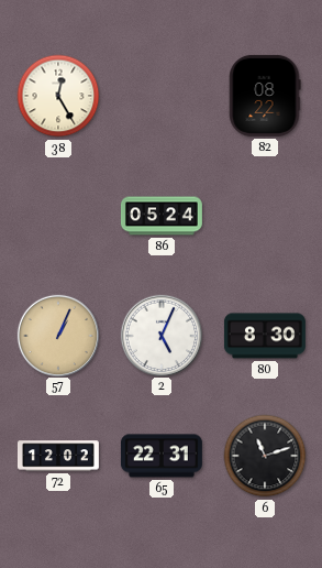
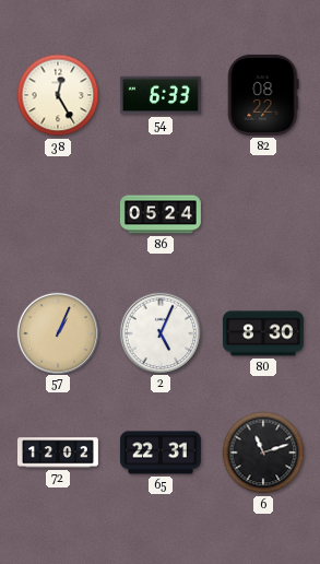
54: none -> 6:33
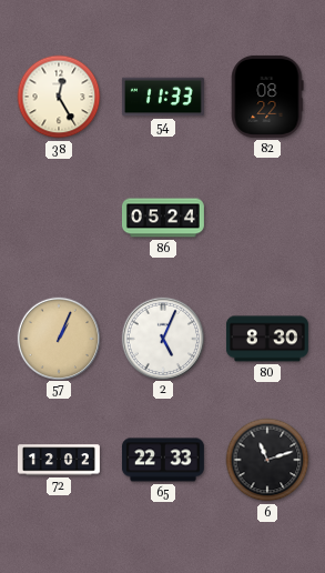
54: 6:33 -> 11:33
65: 22:31 -> 22:33
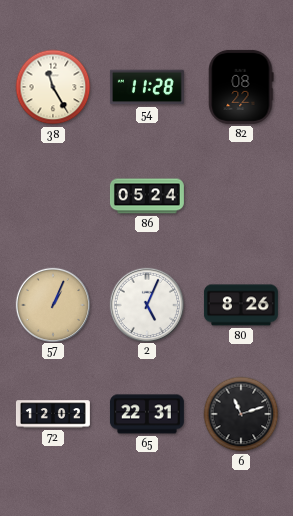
38: 12:25 -> 11:25
54: 11:33 -> 11:28
80: 8:30 -> 8:26
65: 22:33 -> 22:31
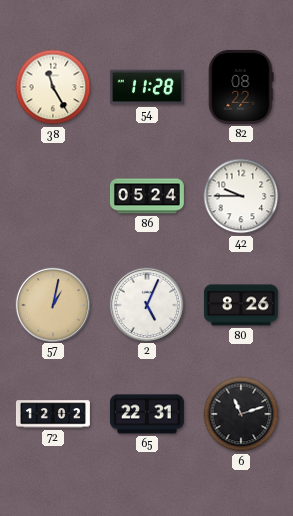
42: none -> 9:45
57: 1:04 -> 1:02
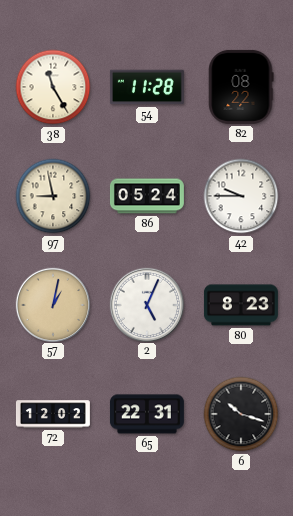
97: none -> 8:58
80: 8:26 -> 8:23
6: 11:12 -> 10:18
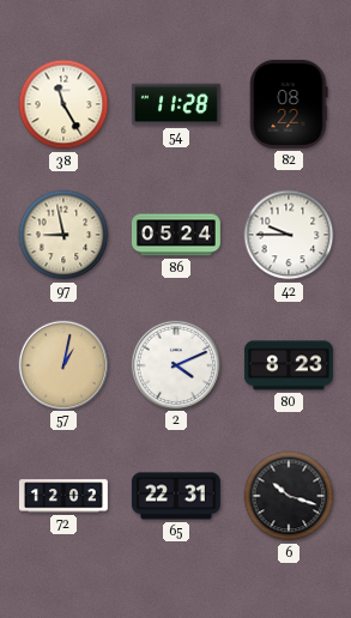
2: 5:04 -> 4:11
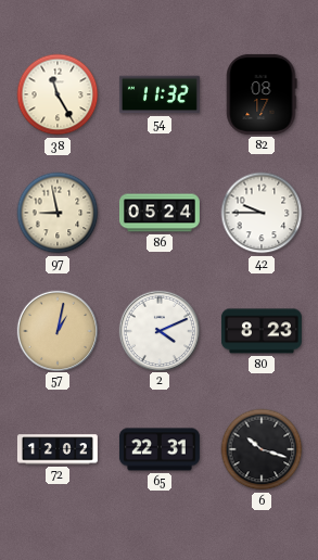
54: 11:28 -> 11:32
82: 08:22 -> 08:17
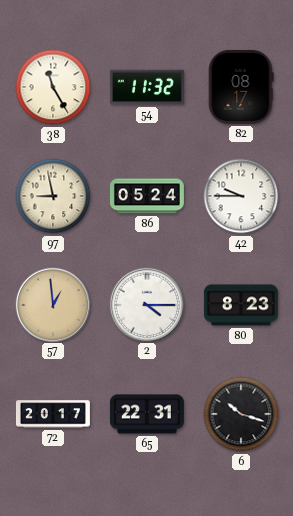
57: 1:02 -> 12:59
2: 4:11 -> 4:15
72: 12:02 -> 20:17
